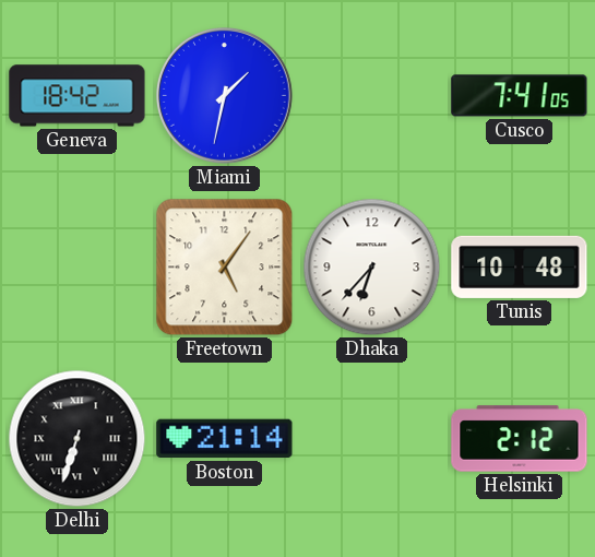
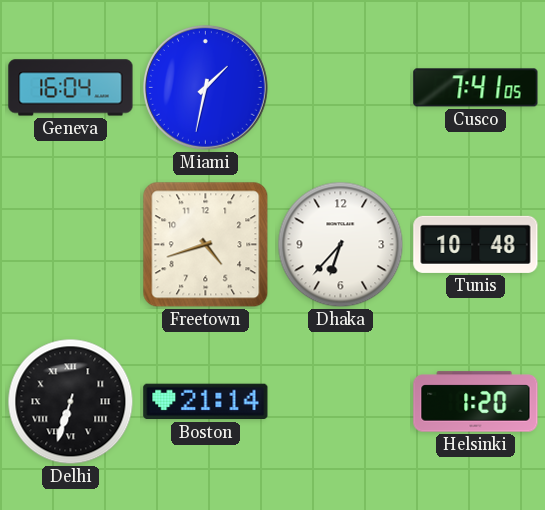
Geneva: 18:42 -> 16:04
Freetown: 5:06 -> 4:42
Helsinki: 2:12 -> 1:20
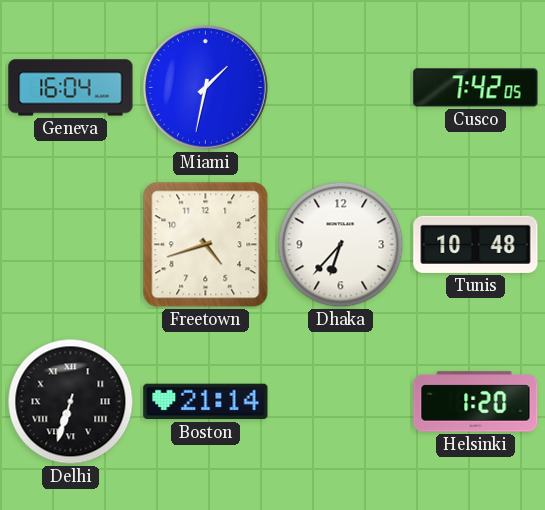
Cusco: 7:41 -> 7:42
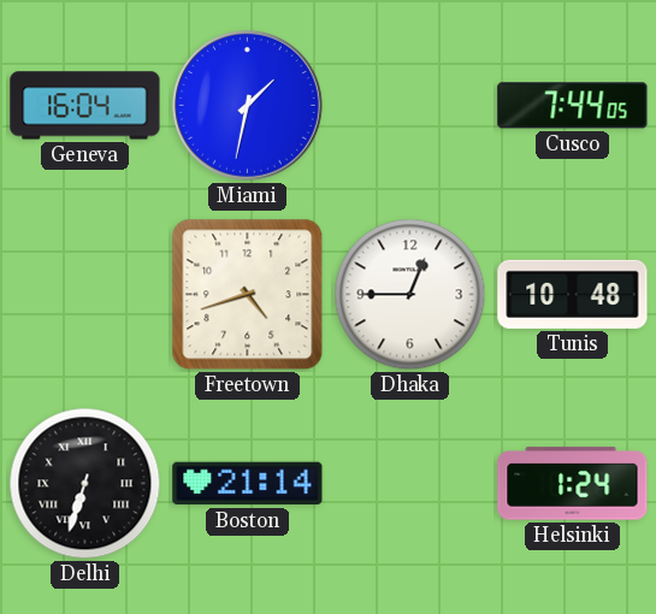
Cusco: 7:42 -> 7:44
Dhaka: 6:37 -> 12:45
Helsinki: 1:20 -> 1:24
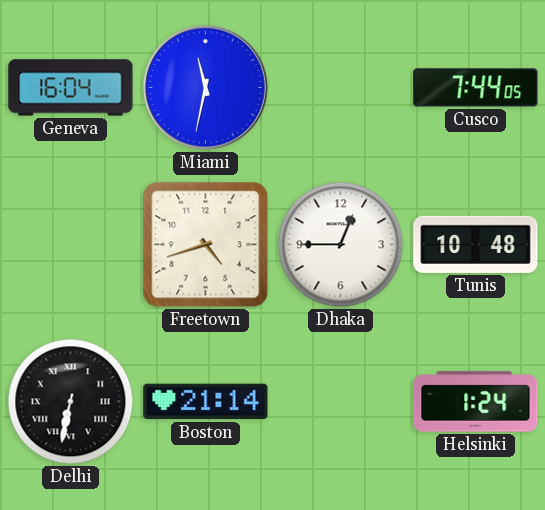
Miami: 1:32 -> 11:32
Delhi: 6:33 -> 6:32
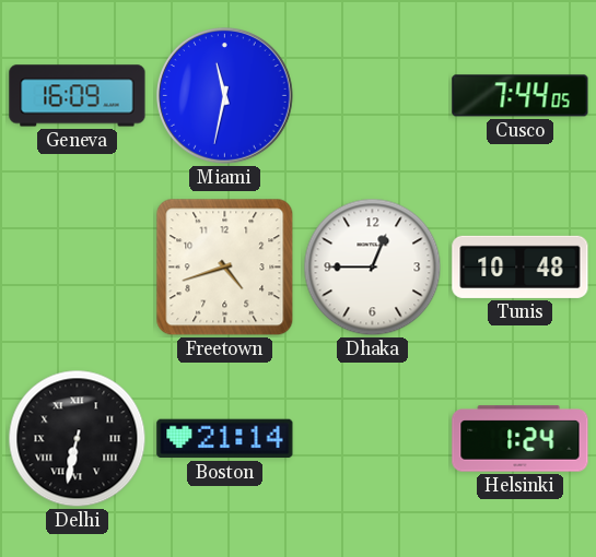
Geneva: 16:04 -> 16:09
